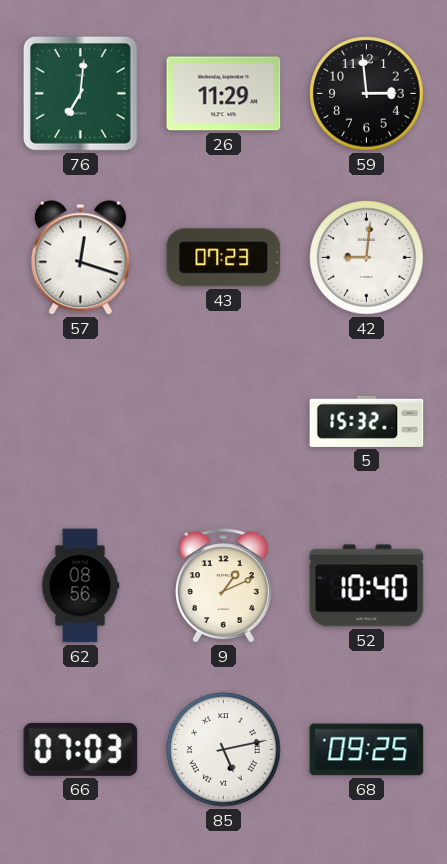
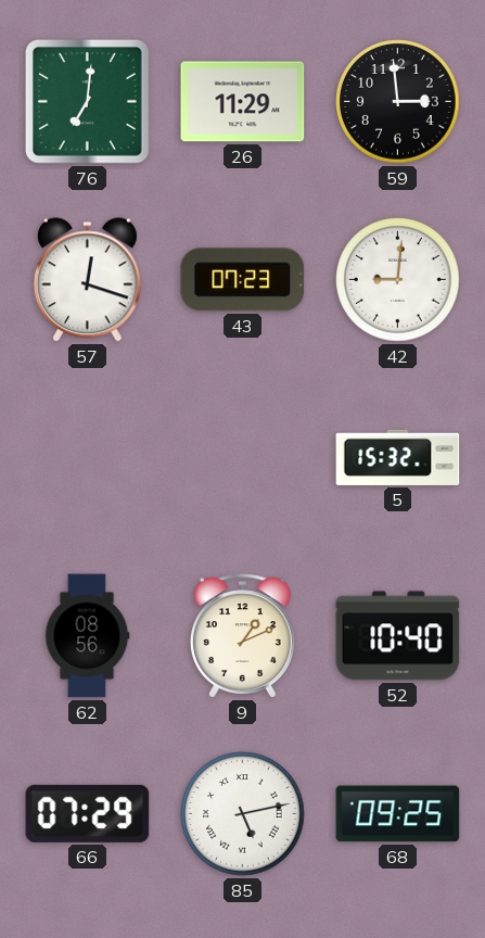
66: 07:03 -> 07:29
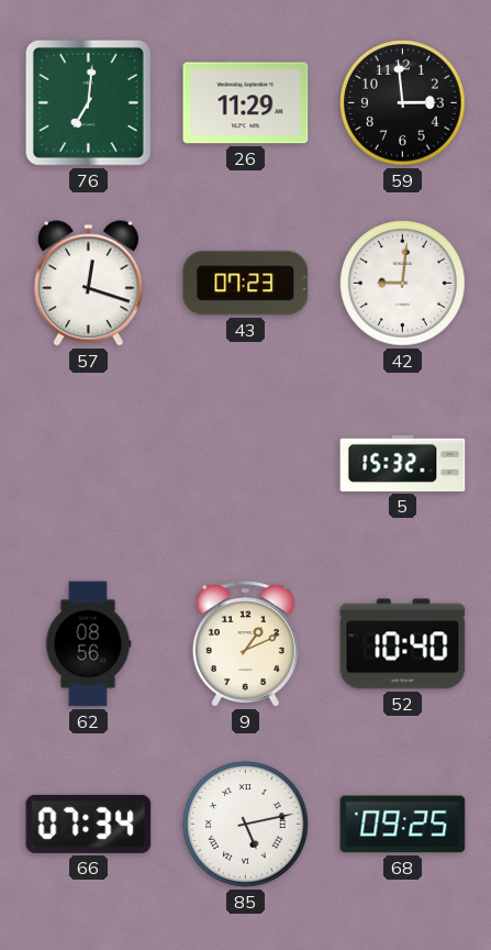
66: 07:29 -> 07:34
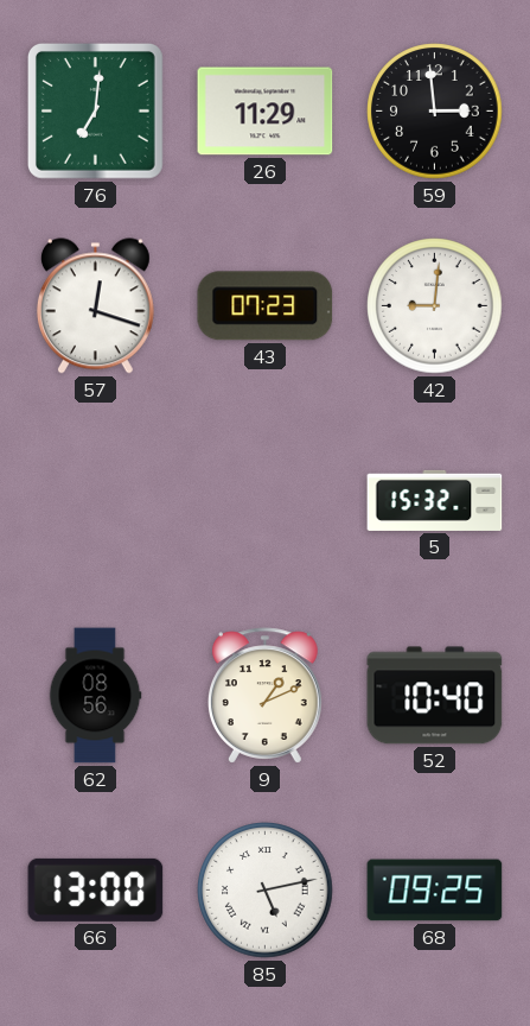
66: 07:34 -> 13:00
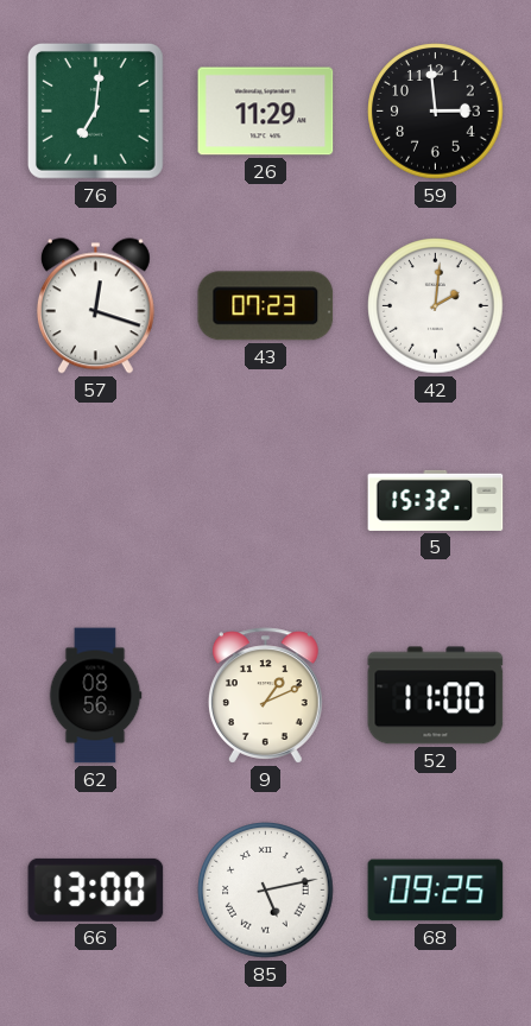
42: 9:01 -> 2:01
52: 10:40 -> 11:00
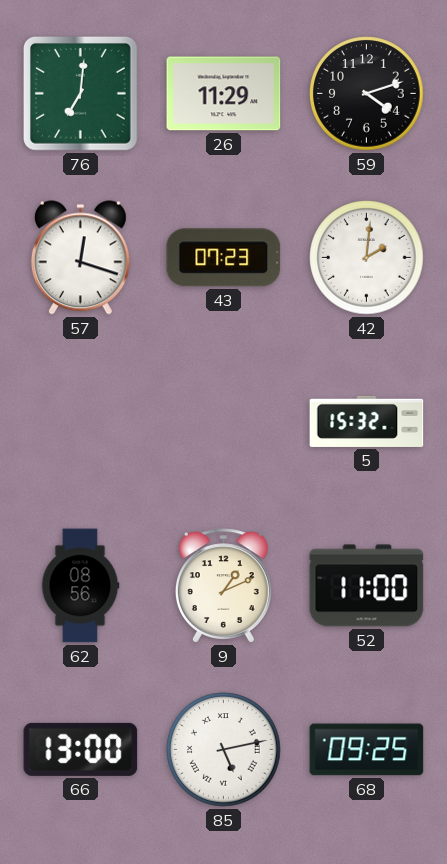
59: 2:59 -> 4:12
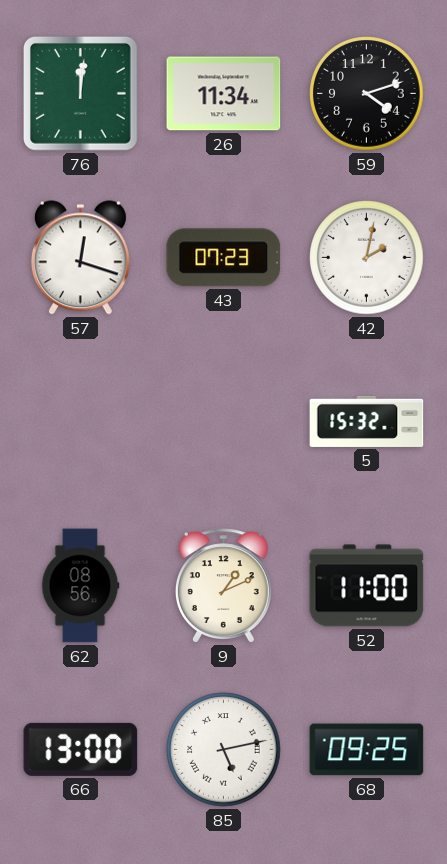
76: 7:01 -> 12:01
26: 11:29 -> 11:34
42: 2:01 -> 2:02
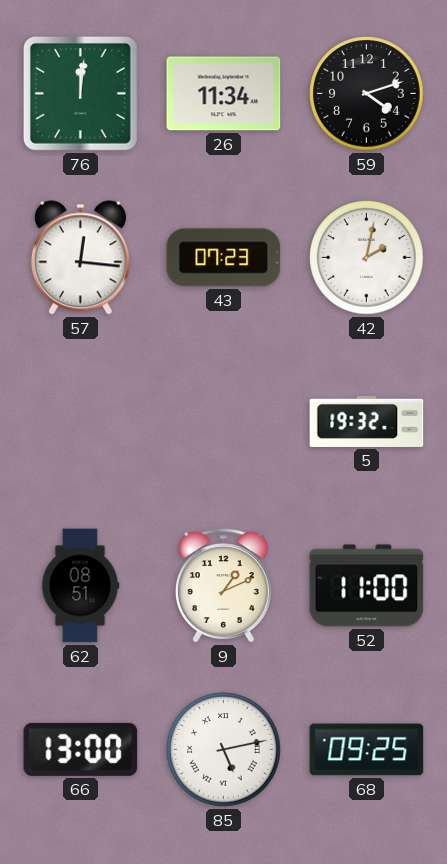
57: 12:18 -> 12:16
5: 15:32 -> 19:32
62: 08:56 -> 08:51
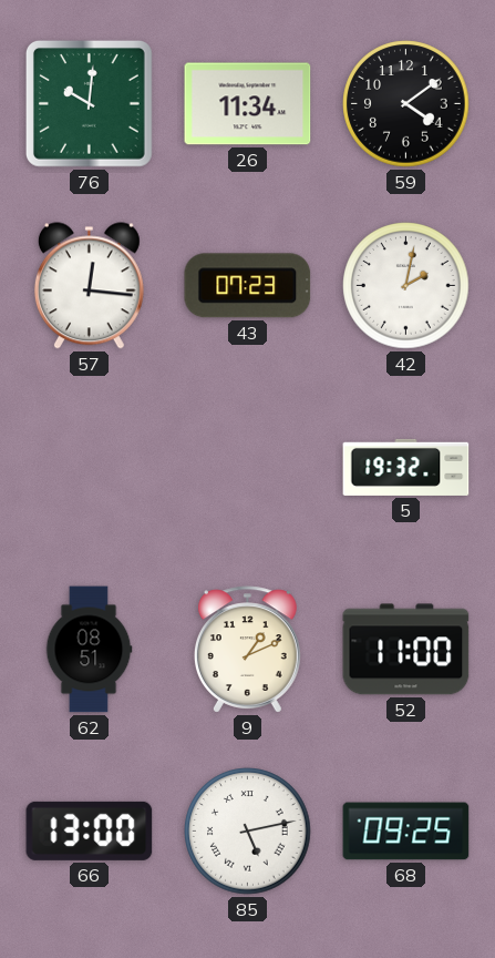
76: 12:01 -> 10:01
59: 4:12 -> 4:09
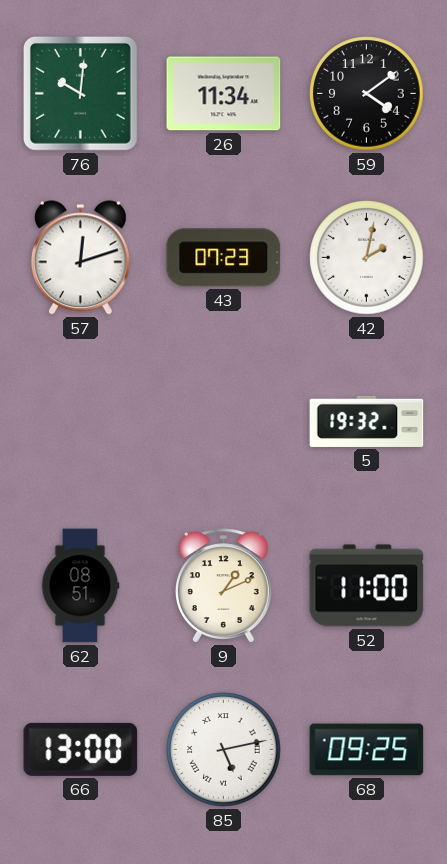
57: 12:16 -> 12:12
